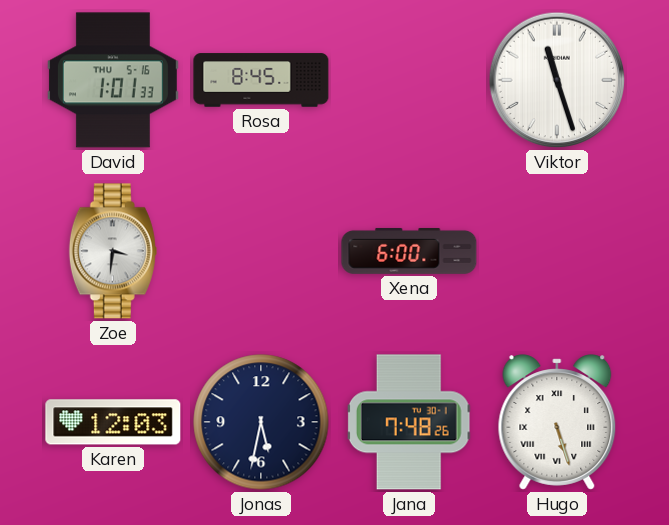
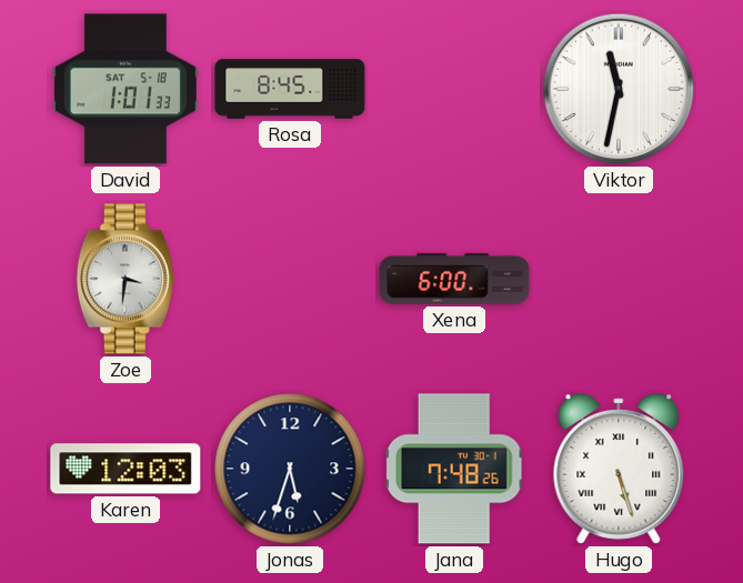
David date: THU 5-16 -> SAT 5-18
Viktor: 11:27 -> 11:32
Jonas: 5:32 -> 5:33
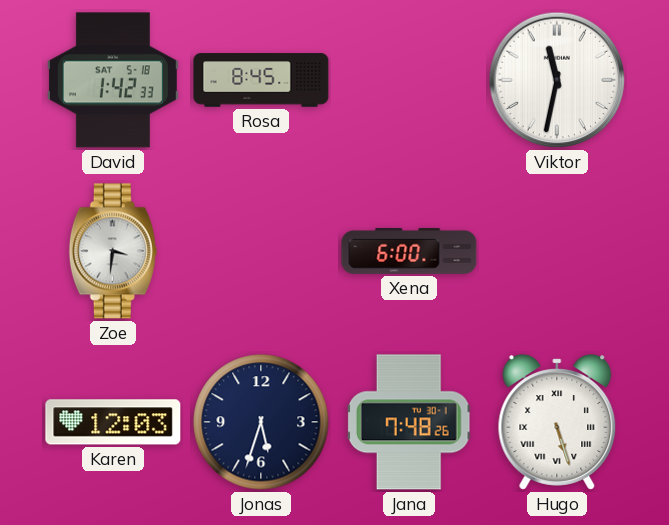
David: 1:01 -> 1:42
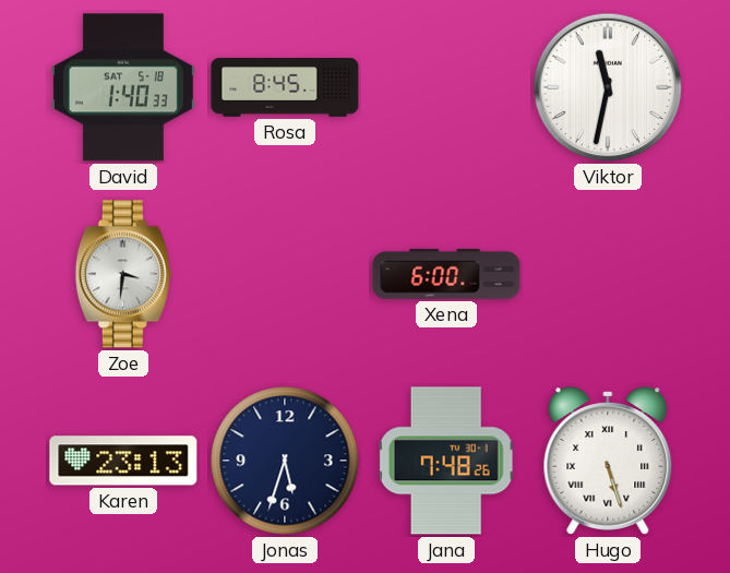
David: 1:42 -> 1:40
Karen: 12:03 -> 23:13
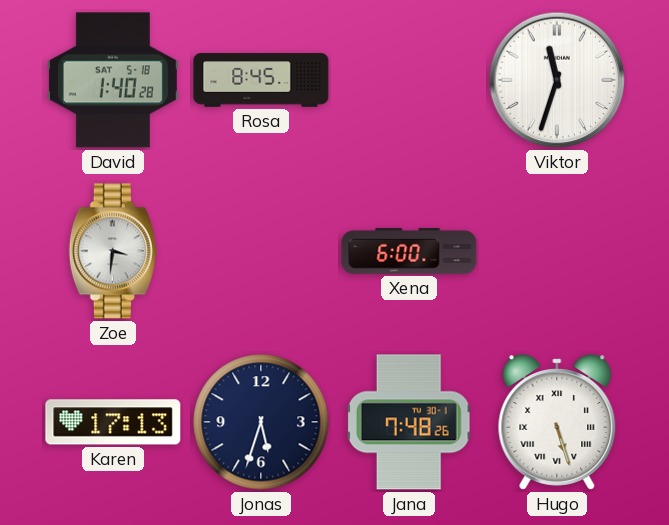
David: 1:40:33 -> 1:40:28
Viktor: 11:32 -> 11:33
Karen: 23:13 -> 17:13
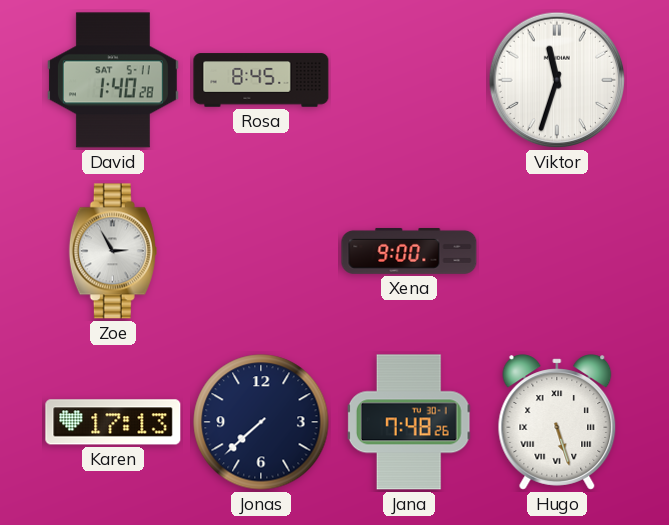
David date: SAT 5-18 -> SAT 5-11
Zoe: 3:31 -> 2:55
Xena: 6:00 -> 9:00
Jonas: 5:33 -> 7:38
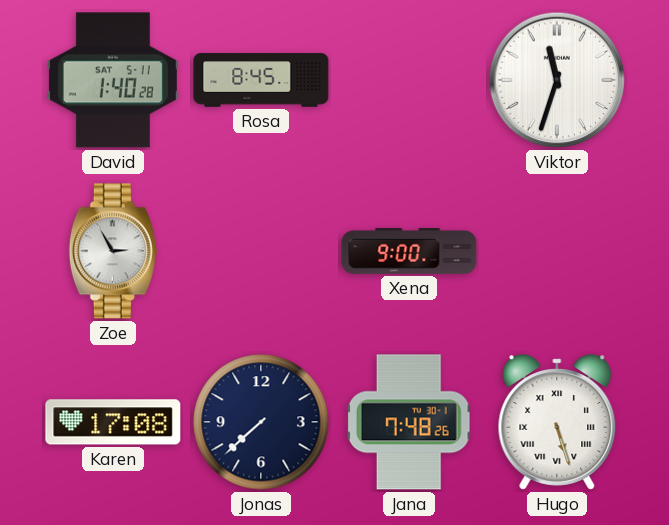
Karen: 17:13 -> 17:08
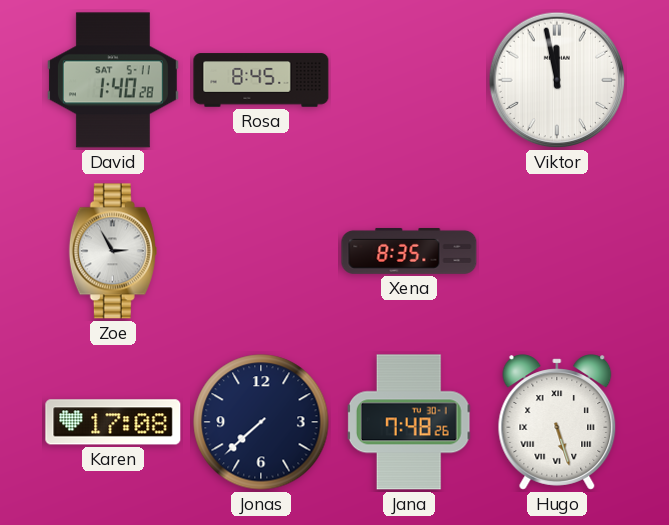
Viktor: 11:33 -> 11:58
Xena: 9:00 -> 8:35
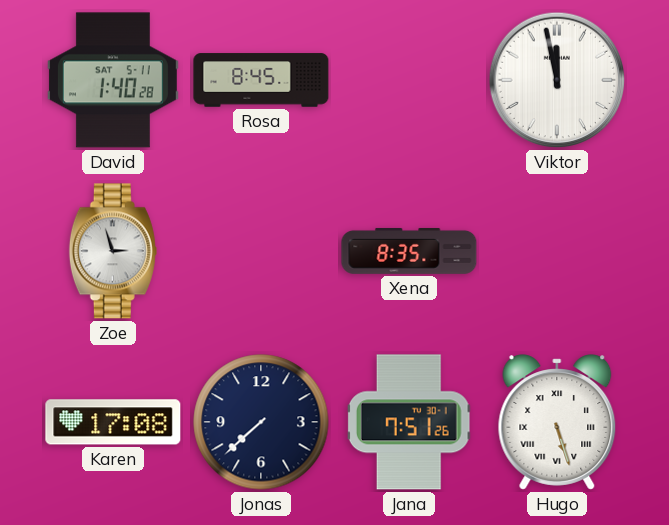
Zoe: 2:55 -> 2:57
Jana: 7:48 -> 7:51
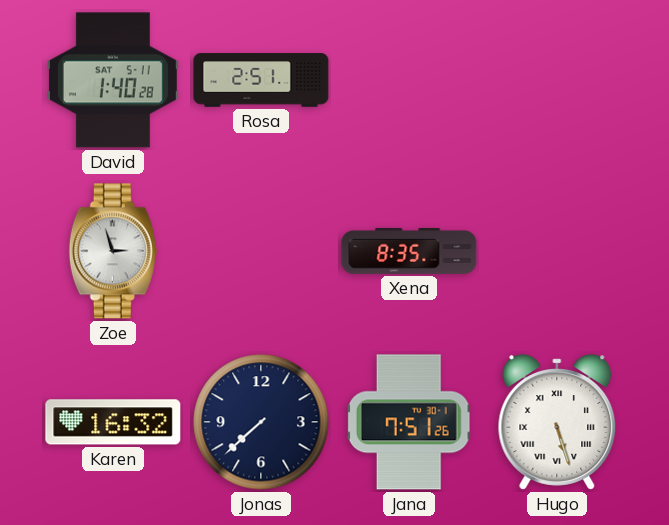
Rosa: 8:45 -> 2:51
Viktor: 11:58 -> none
Karen: 17:08 -> 16:32
